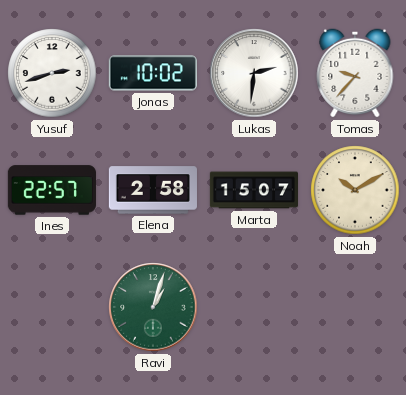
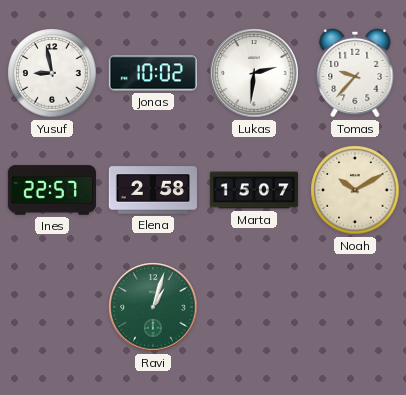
Yusuf: 2:42 -> 8:58
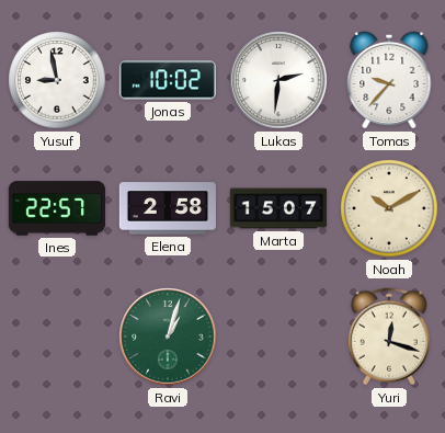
Yuri: none -> 12:18
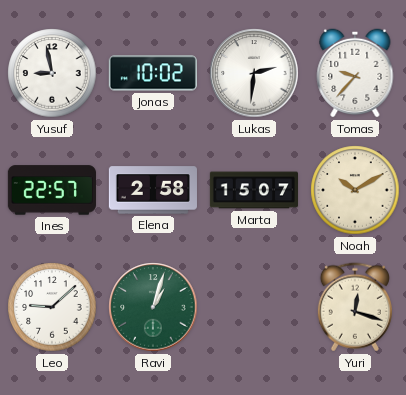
Leo: none -> 9:08
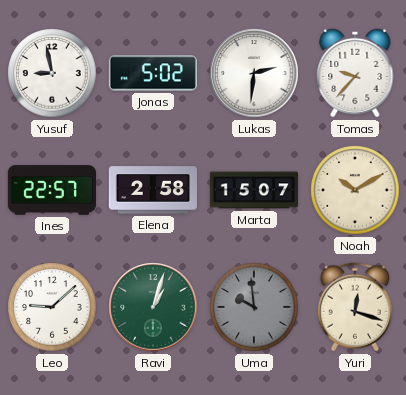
Jonas: 10:02 -> 5:02
Uma: none -> 9:59
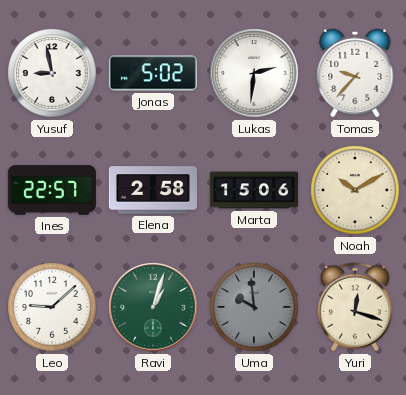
Marta: 15:07 -> 15:06
